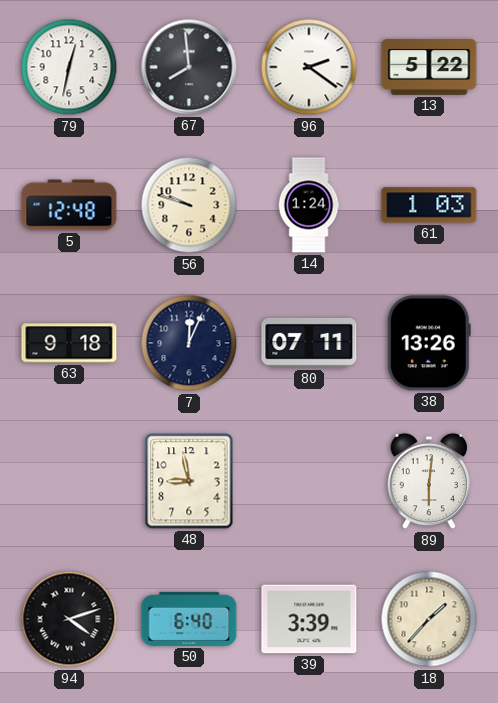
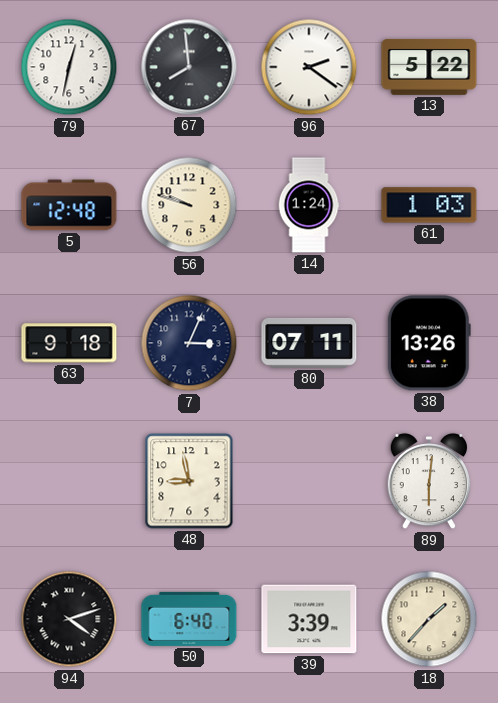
7: 12:04 -> 3:04
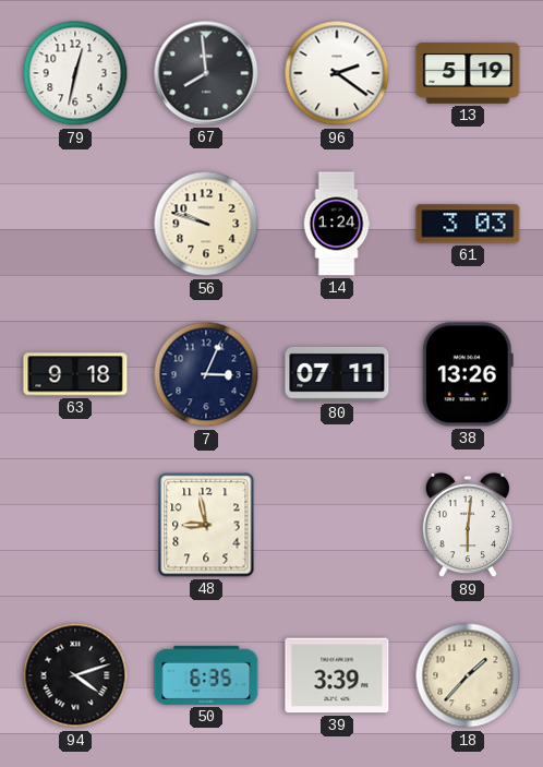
13: 5:22 -> 5:19
5: 12:48 -> none
61: 1:03 -> 3:03
50: 6:40 -> 6:35
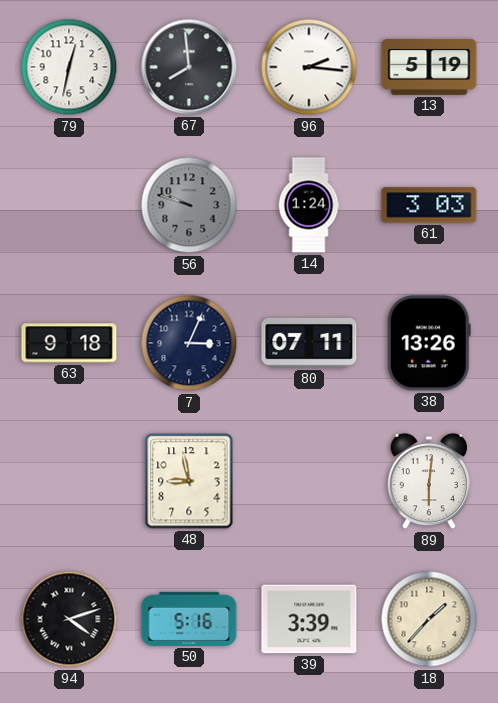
96: 2:21 -> 2:16
56 dial: cream -> grey
50: 6:35 -> 5:16
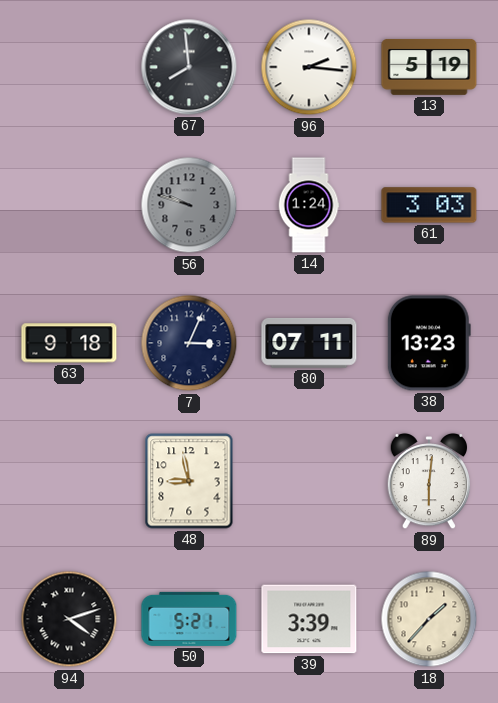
79: 12:32 -> none
38: 13:26 -> 13:23
50: 5:16 -> 5:21
